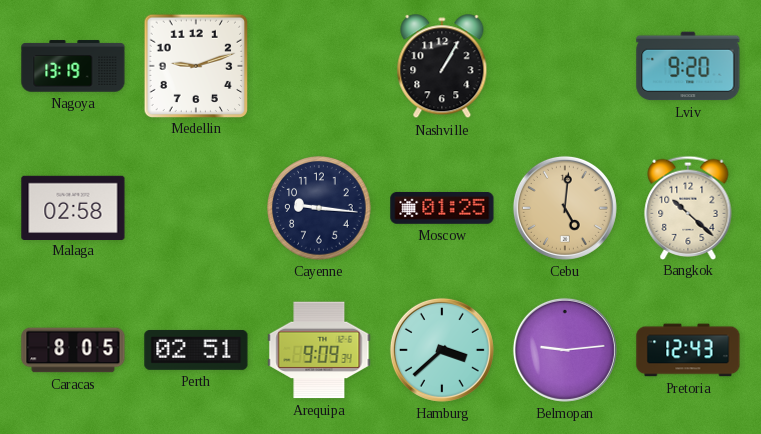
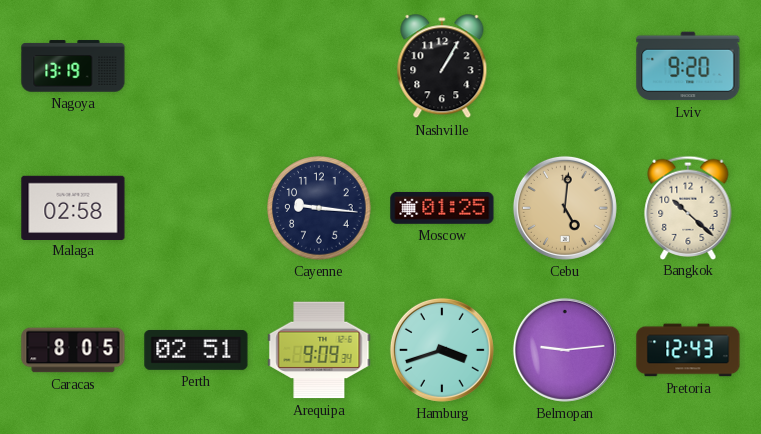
Medellin: 9:12 -> none
Hamburg: 3:38 -> 3:42
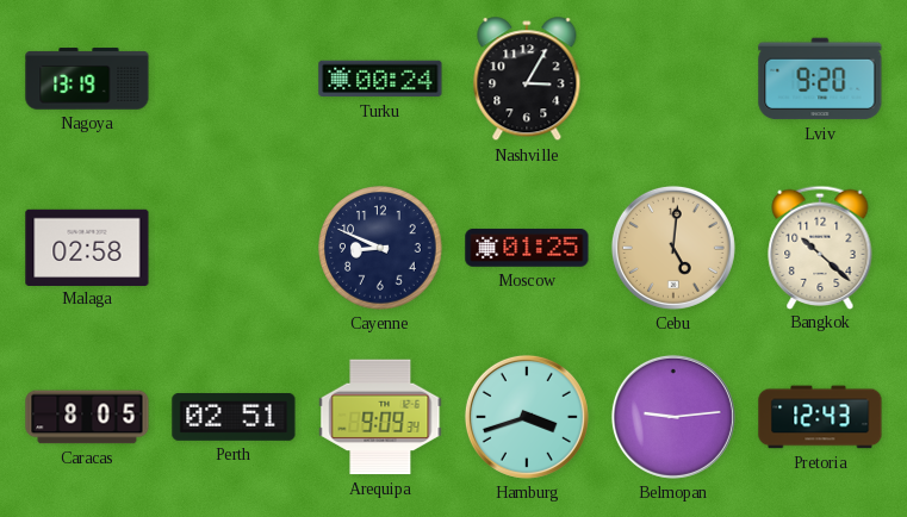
Turku: none -> 00:24
Nashville: 1:05 -> 3:05
Cayenne: 9:16 -> 8:49
